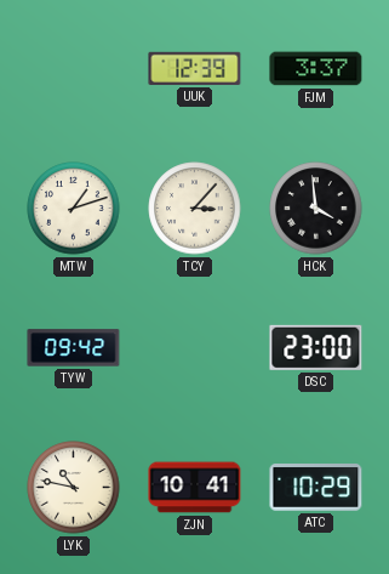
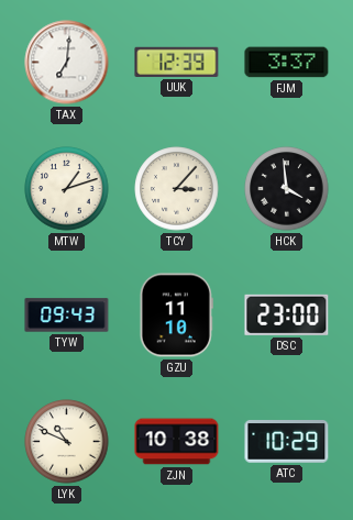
TAX: none -> 7:01
TYW: 09:42 -> 09:43
GZU: none -> 11:10
LYK: 10:47 -> 10:49
ZJN: 10:41 -> 10:38
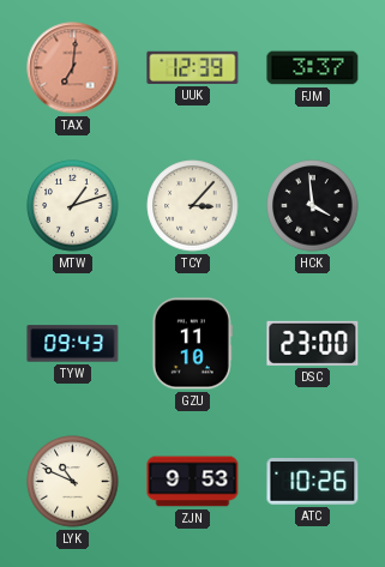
TAX dial: white -> salmon
ZJN: 10:38 -> 9:53
ATC: 10:29 -> 10:26
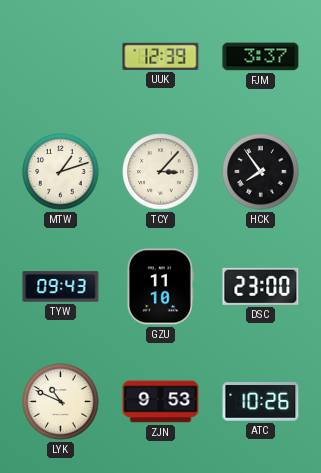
TAX: 7:01 -> none
HCK: 3:59 -> 7:54
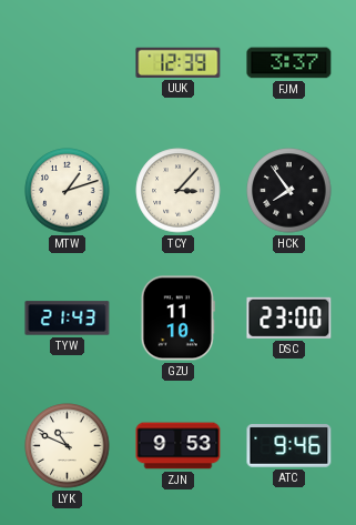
TYW: 09:43 -> 21:43
ATC: 10:26 -> 9:46
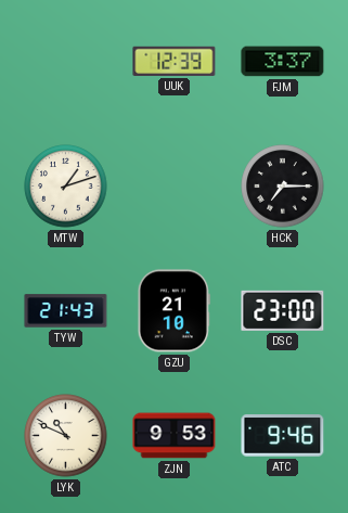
TCY: 3:07 -> none
HCK: 7:54 -> 7:15
GZU: 11:10 -> 21:10
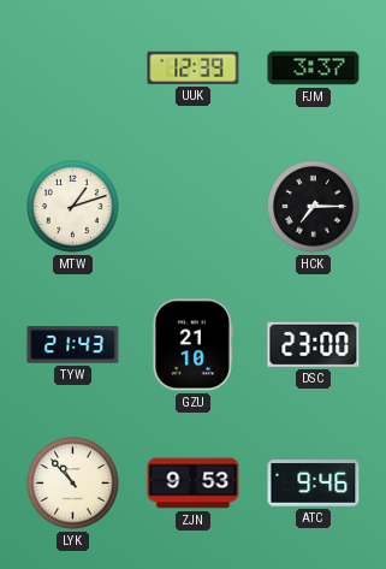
LYK: 10:49 -> 10:53
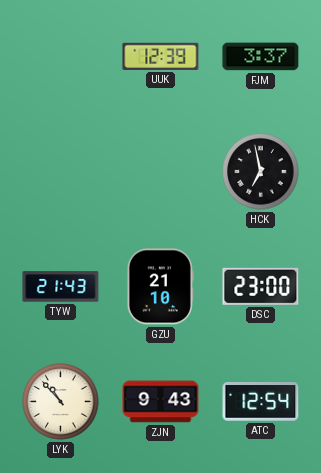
MTW: 1:12 -> none
HCK: 7:15 -> 6:58
ZJN: 9:53 -> 9:43
ATC: 9:46 -> 12:54
